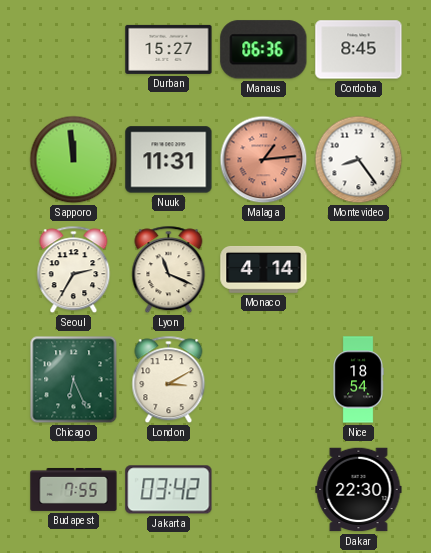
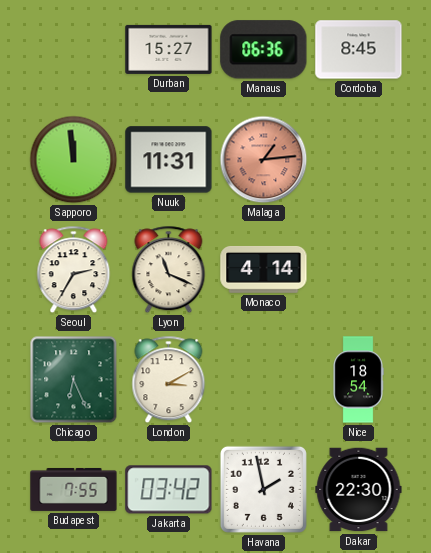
Montevideo: 8:24 -> none
Havana: none -> 1:58
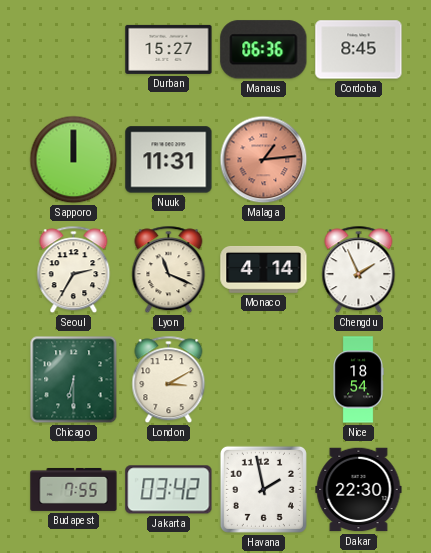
Sapporo: 11:59 -> 12:00
Chengdu: none -> 1:56
Chicago: 6:26 -> 6:30
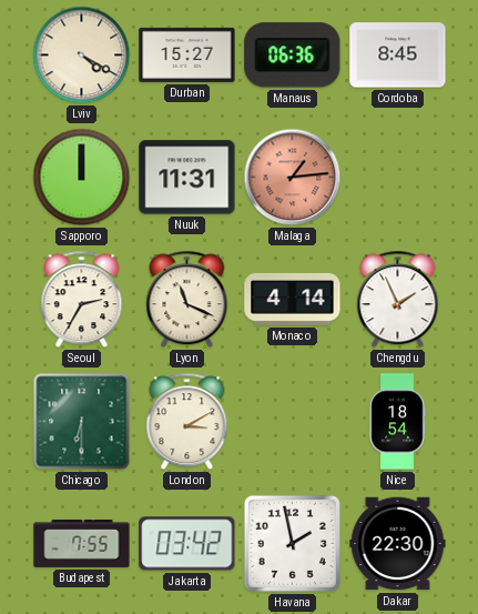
Lviv: none -> 4:20
